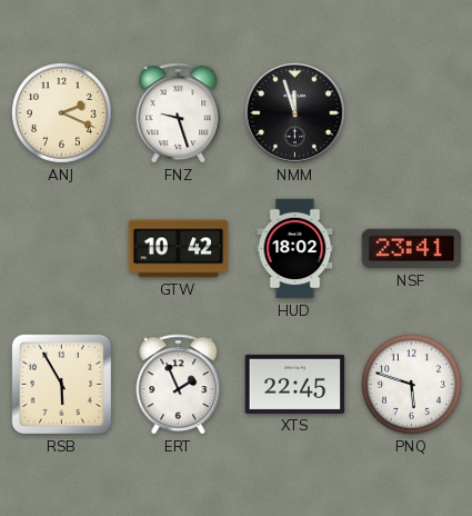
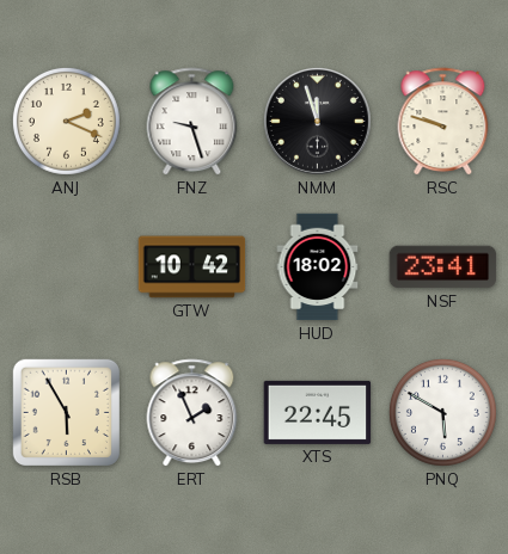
RSC: none -> 9:48
PNQ: 5:48 -> 5:50
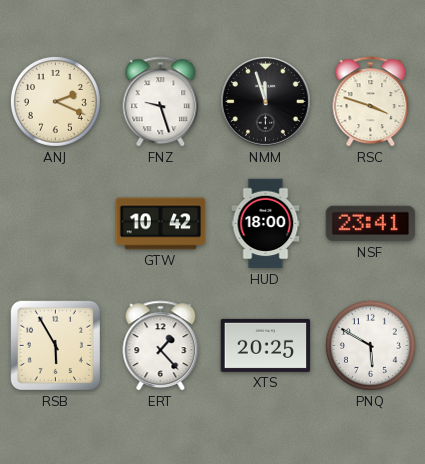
RSC: 9:48 -> 3:48
HUD: 18:02 -> 18:00
ERT: 1:56 -> 1:23
XTS: 22:45 -> 20:25
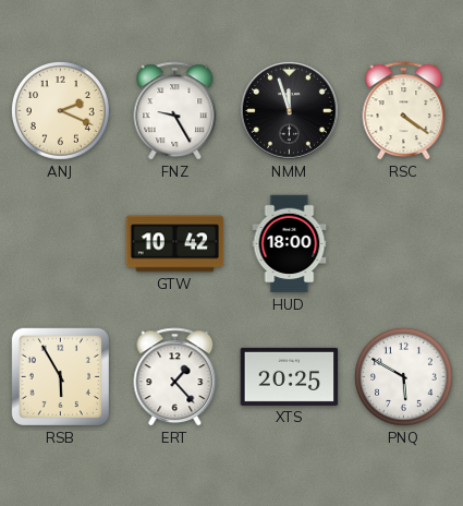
FNZ: 9:27 -> 9:25
RSC: 3:48 -> 4:21
NSF: 23:41 -> none
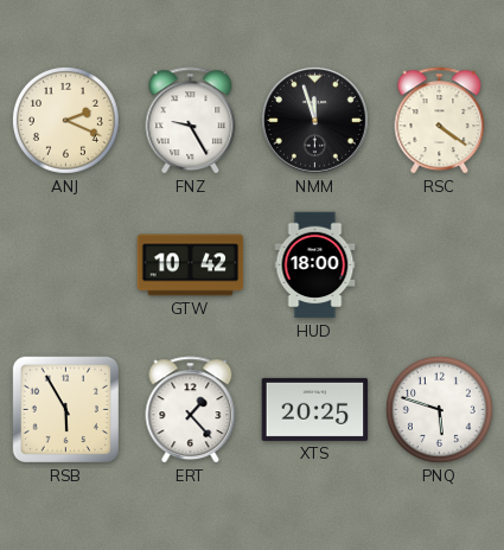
PNQ: 5:50 -> 5:48
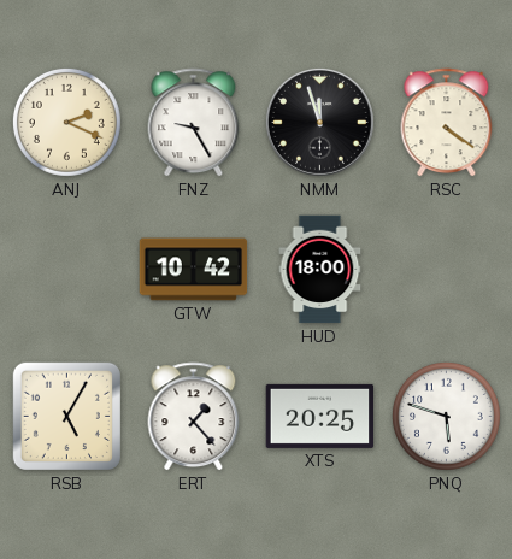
RSB: 5:55 -> 5:05
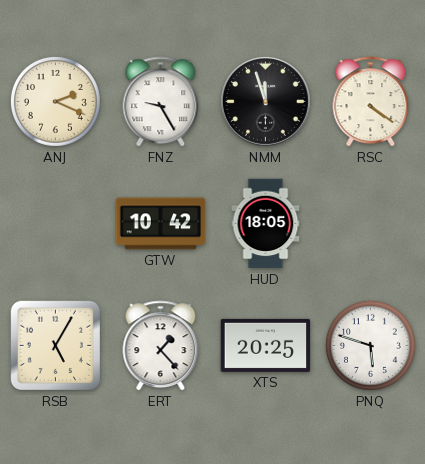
HUD: 18:00 -> 18:05
